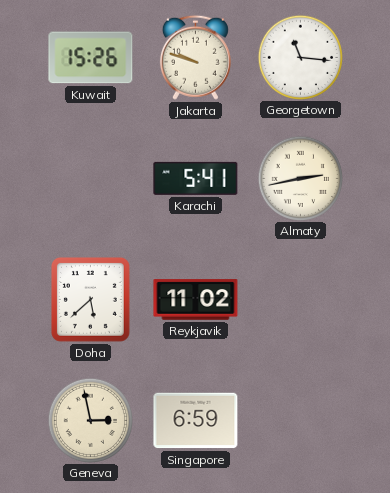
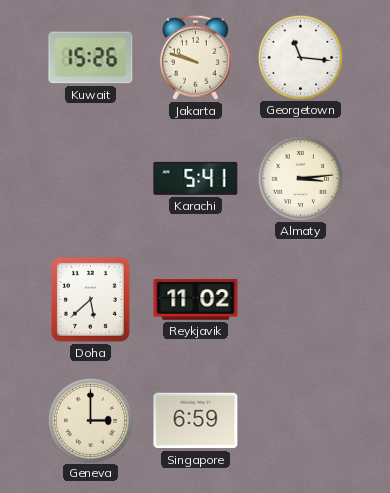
Almaty: 2:43 -> 3:14
Geneva: 2:58 -> 3:00
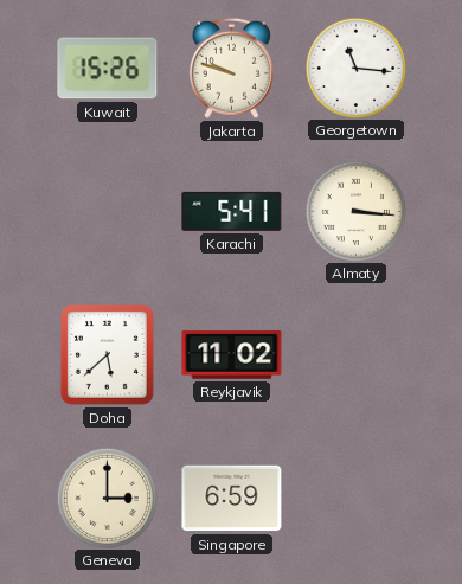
Almaty: 3:14 -> 3:16
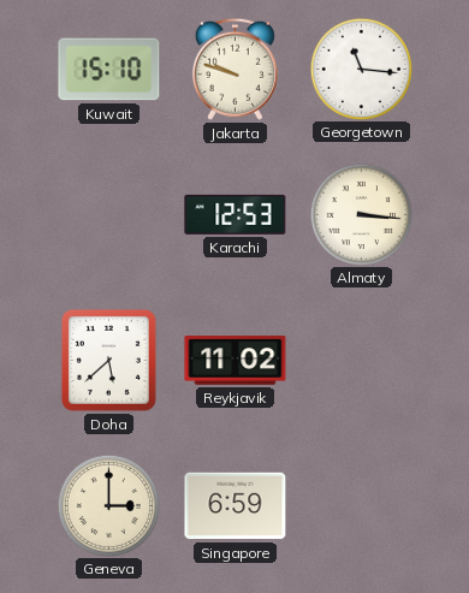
Kuwait: 15:26 -> 15:10
Karachi: 5:41 -> 12:53
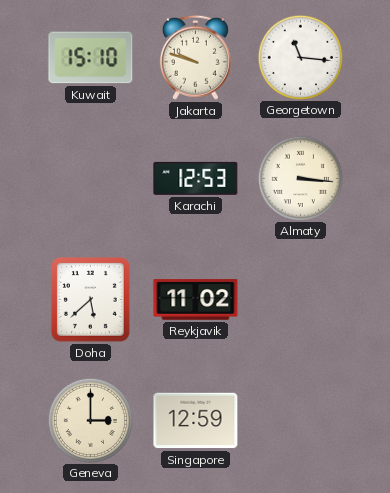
Singapore: 6:59 -> 12:59
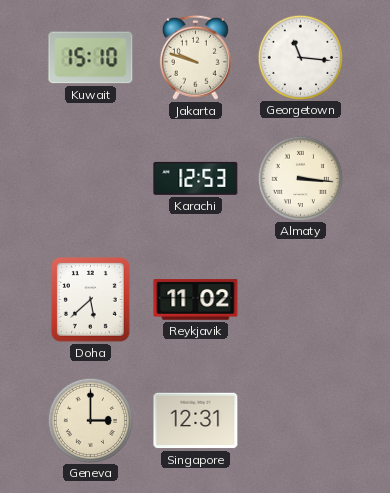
Singapore: 12:59 -> 12:31
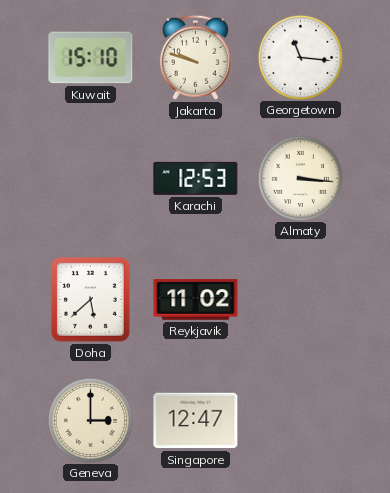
Singapore: 12:31 -> 12:47
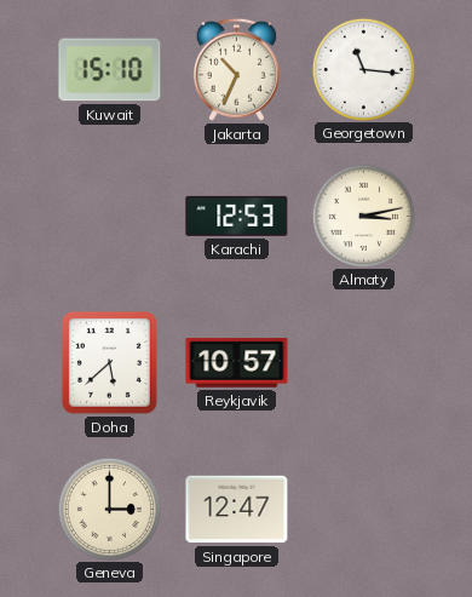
Jakarta: 9:48 -> 10:34
Almaty: 3:16 -> 3:13
Reykjavik: 11:02 -> 10:57
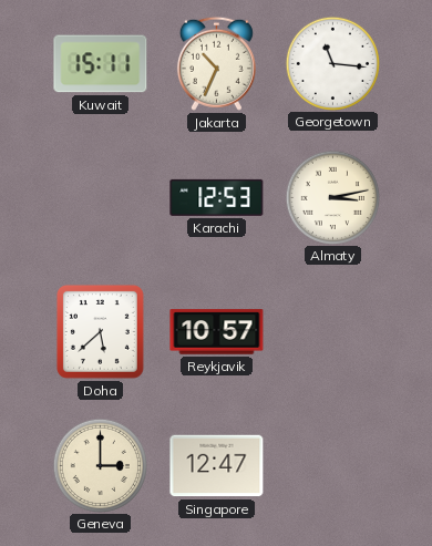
Kuwait: 15:10 -> 15:11
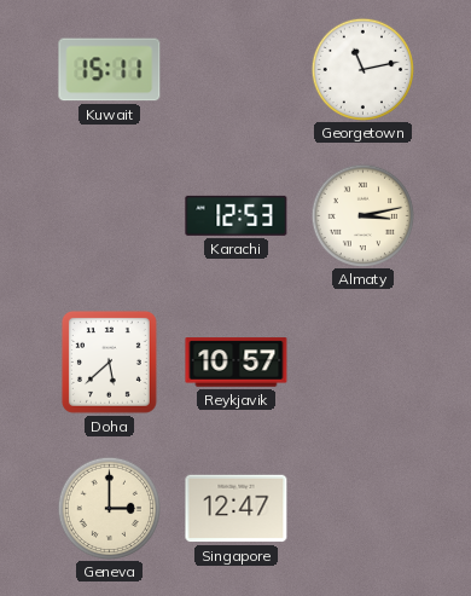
Jakarta: 10:34 -> none
Georgetown: 11:16 -> 11:13
